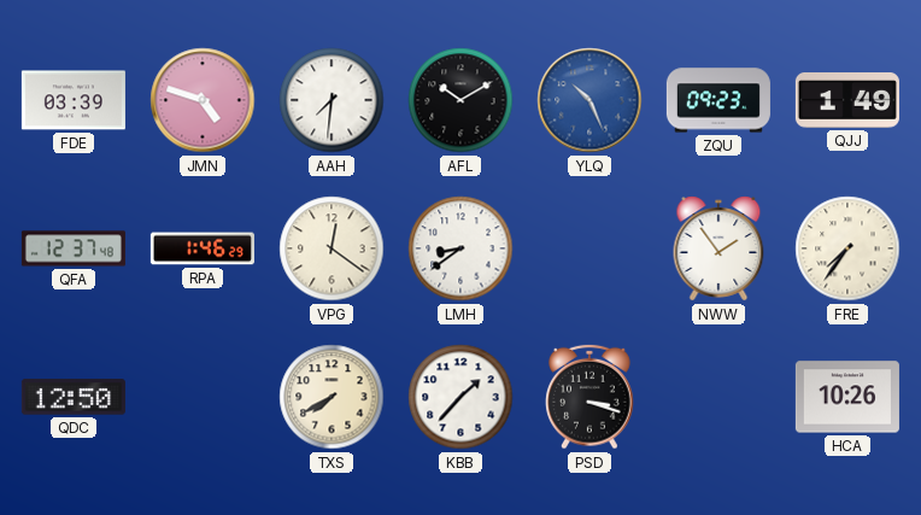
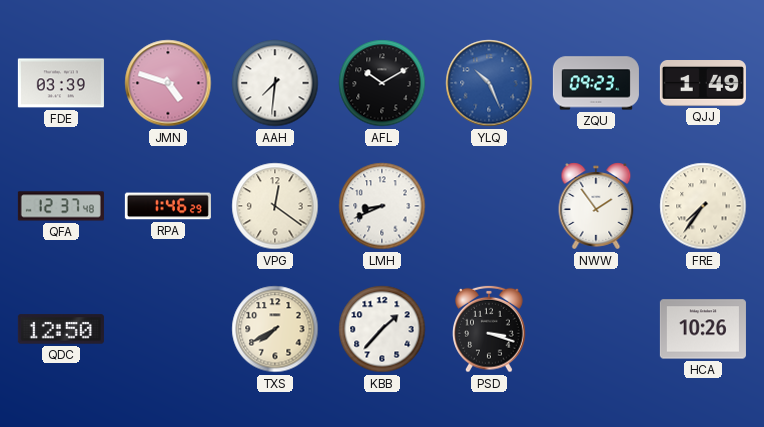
LMH: 8:39 -> 8:41
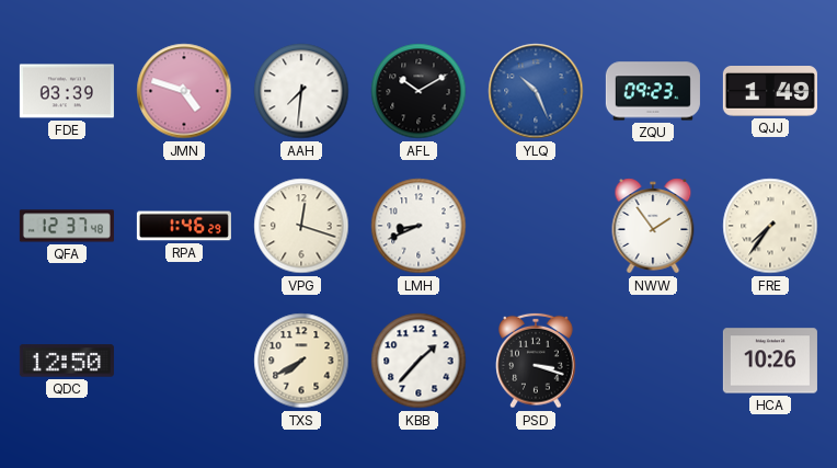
VPG: 12:21 -> 12:18
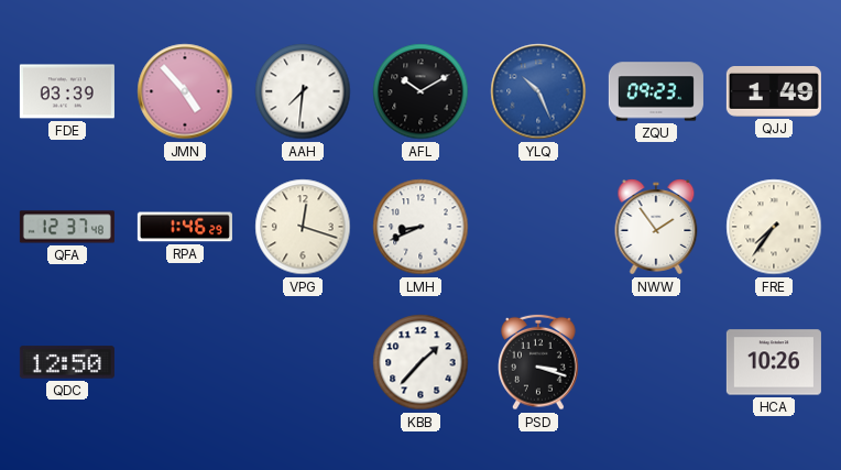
JMN: 4:48 -> 4:53
TXS: 7:40 -> none
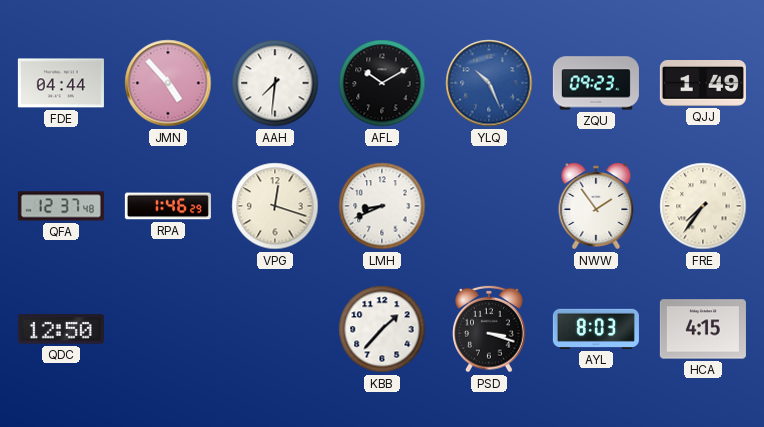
FDE: 03:39 -> 04:44
AYL: none -> 8:03
HCA: 10:26 -> 4:15
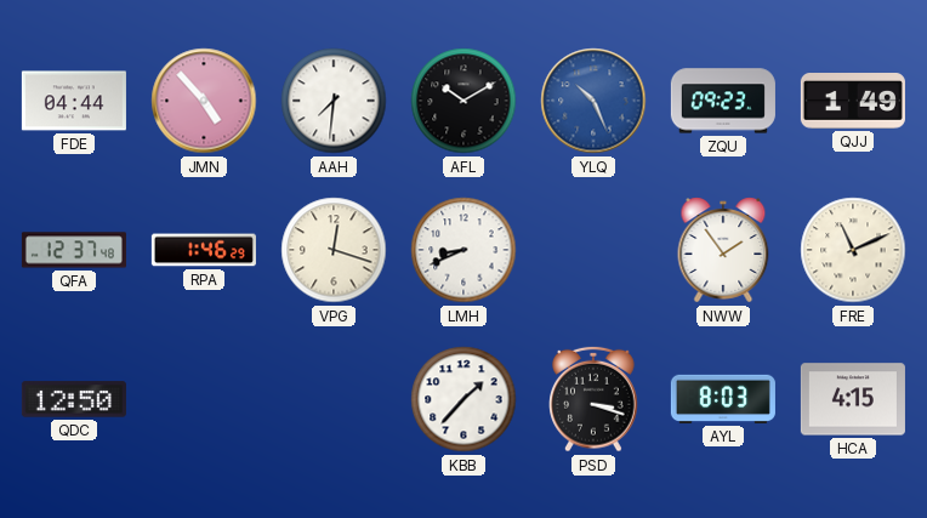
FRE: 7:36 -> 11:11
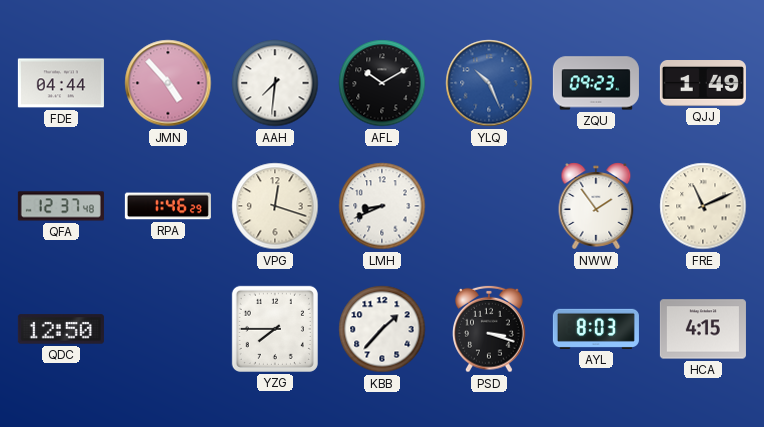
YZG: none -> 7:45
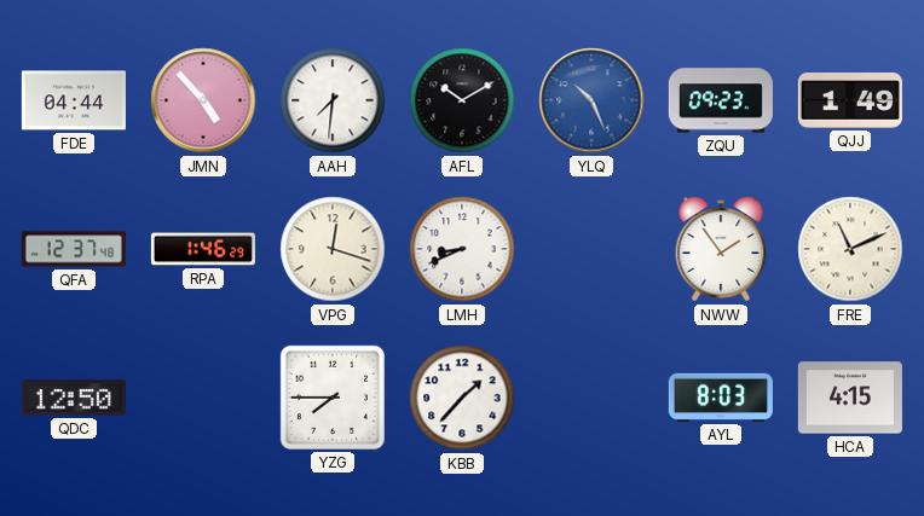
PSD: 3:18 -> none
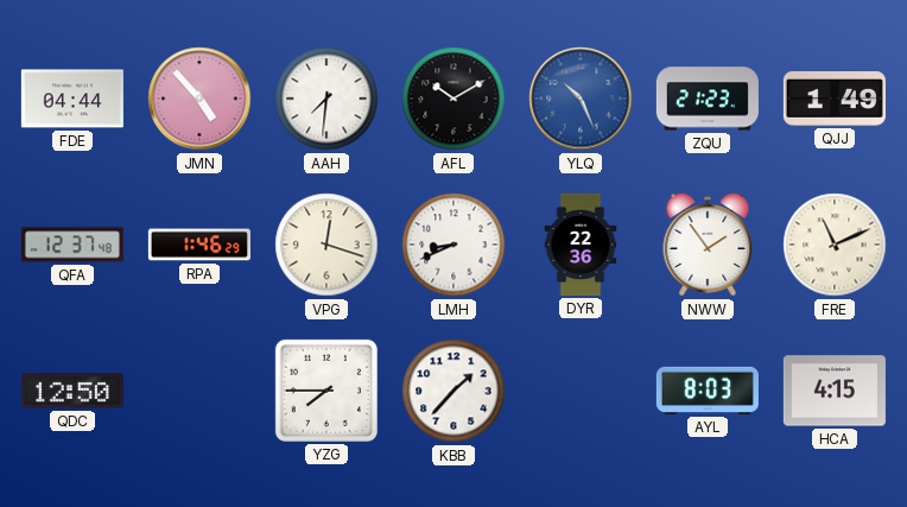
ZQU: 09:23 -> 21:23
DYR: none -> 22:36
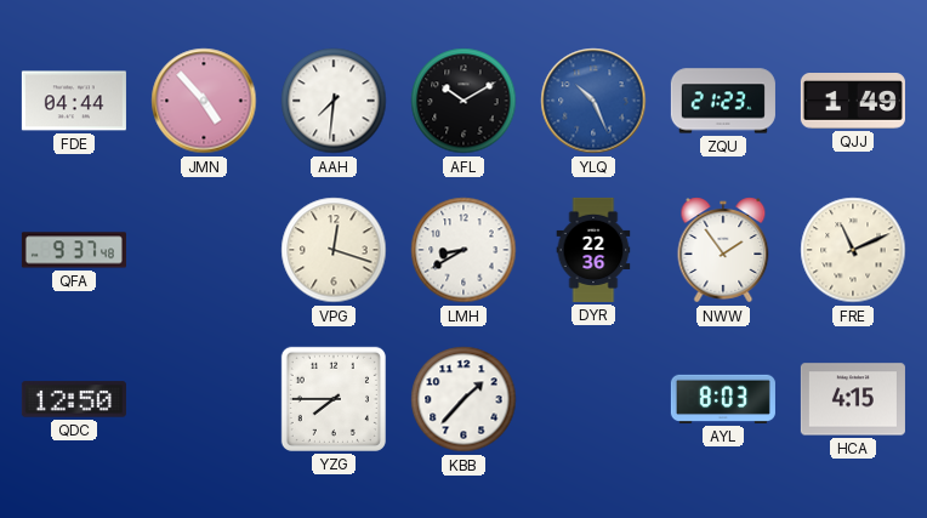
QFA: 12:37 -> 9:37
RPA: 1:46 -> none
LMH: 8:41 -> 8:40
